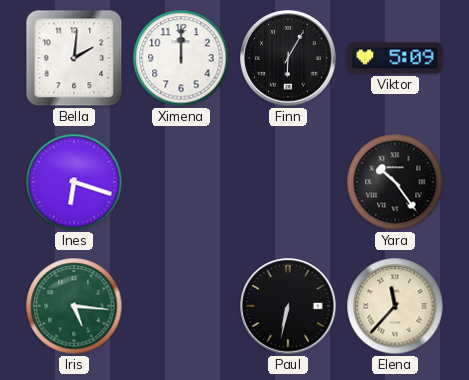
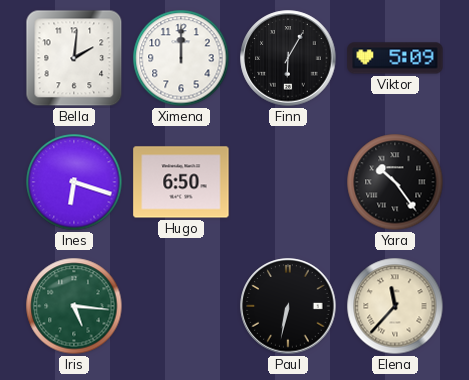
Hugo: none -> 6:50
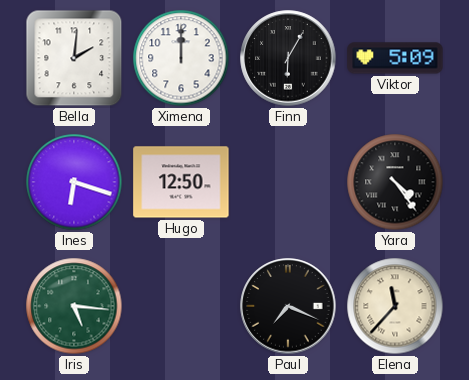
Hugo: 6:50 -> 12:50
Yara: 10:24 -> 4:24
Paul: 6:32 -> 7:19
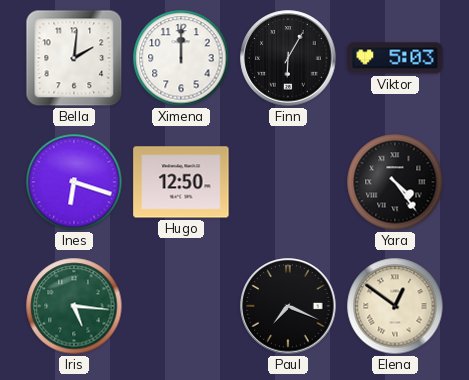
Viktor: 5:09 -> 5:03
Elena: 11:37 -> 12:51
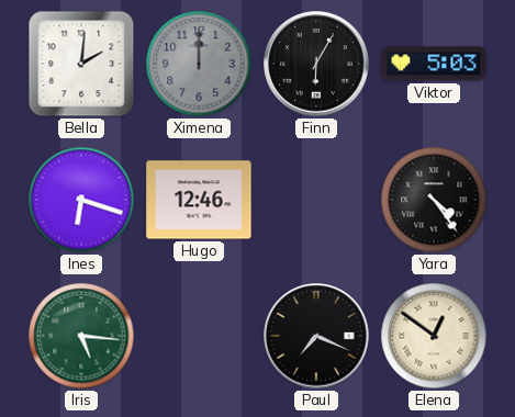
Ximena dial: white -> grey
Hugo: 12:50 -> 12:46
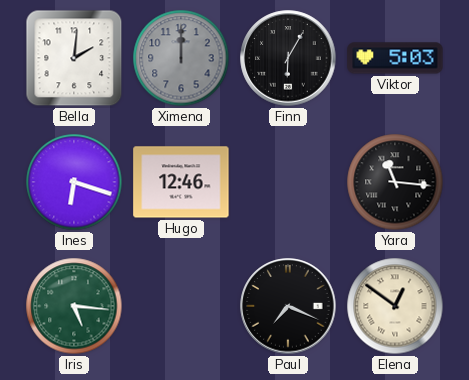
Yara: 4:24 -> 11:16
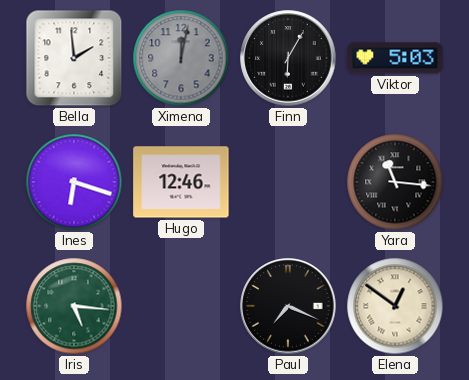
Bella: 2:01 -> 1:59
Ximena: 12:00 -> 12:02
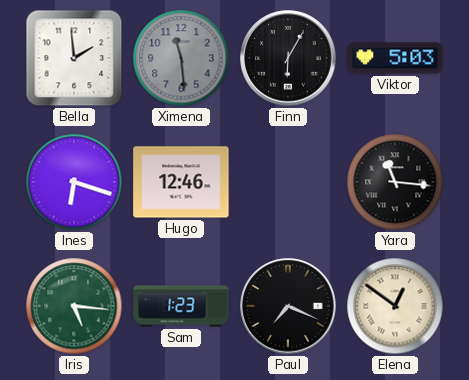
Ximena: 12:02 -> 11:29
Sam: none -> 1:23
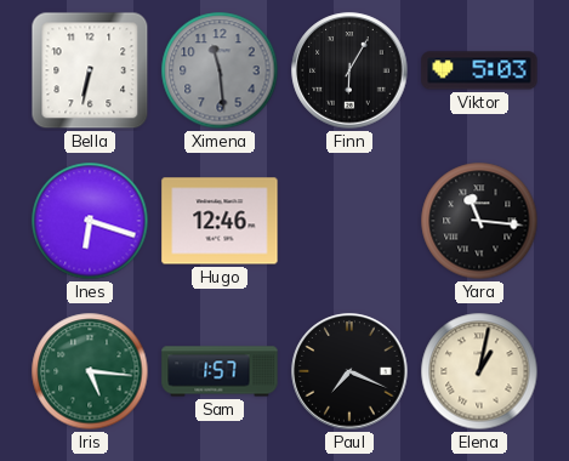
Bella: 1:59 -> 6:32
Sam: 1:23 -> 1:57
Elena: 12:51 -> 1:02
